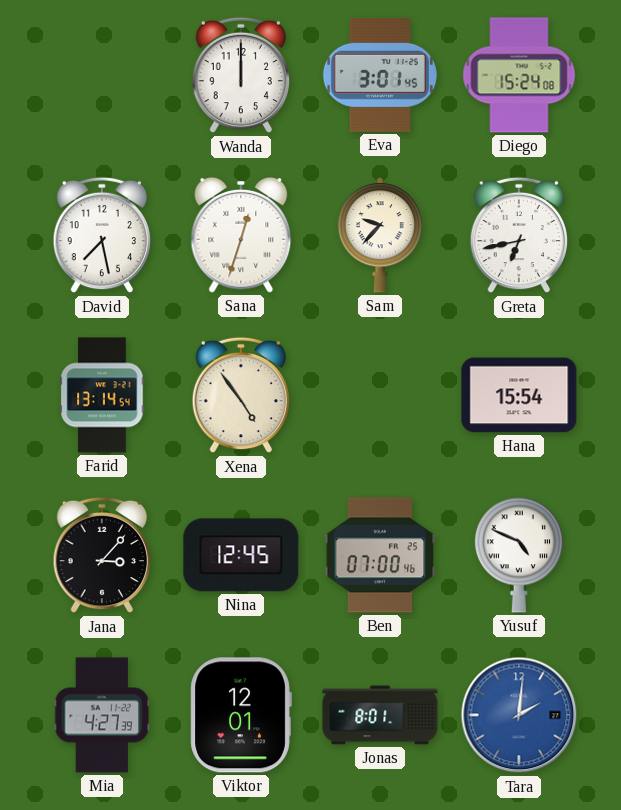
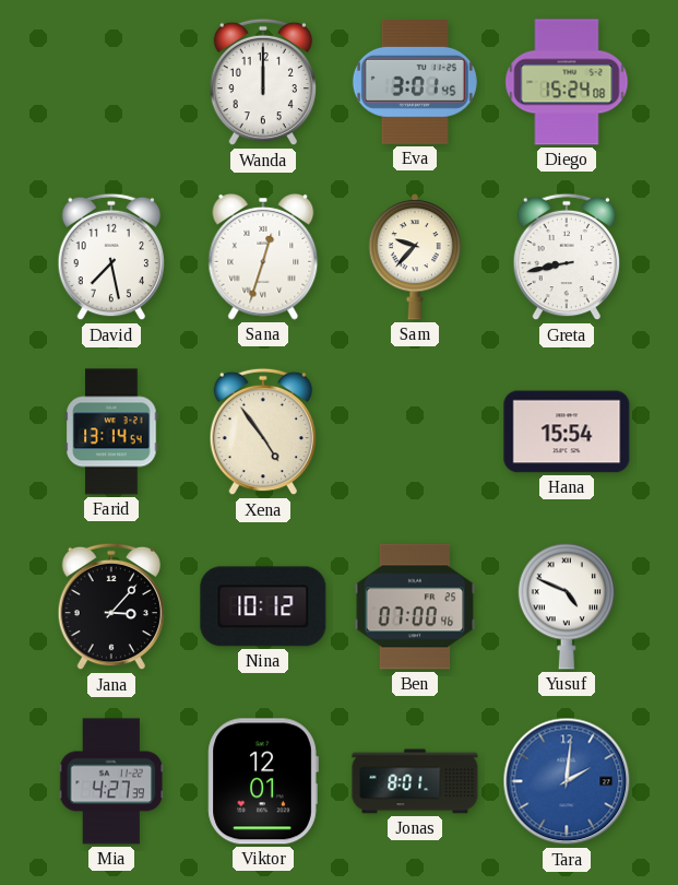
Greta: 6:43 -> 8:43
Nina: 12:45 -> 10:12
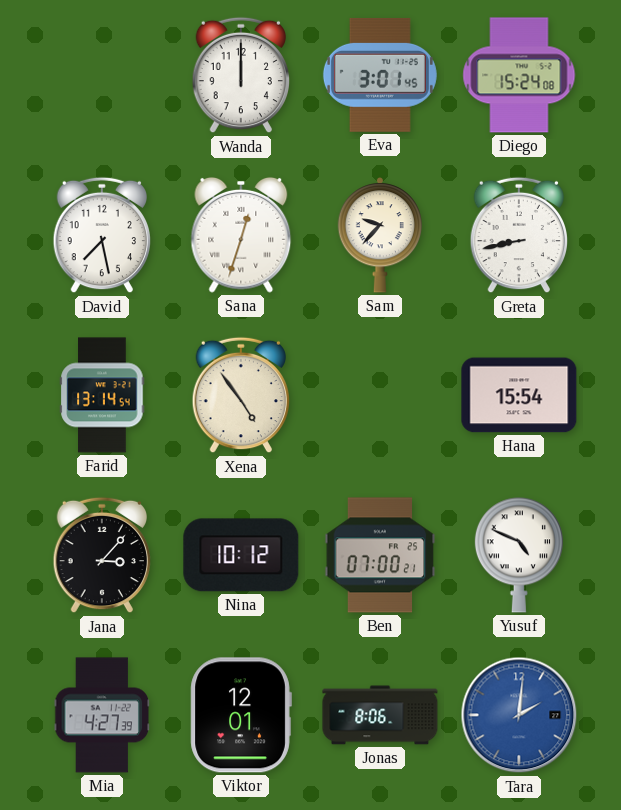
Ben: 07:00:46 -> 07:00:21
Jonas: 8:01 -> 8:06
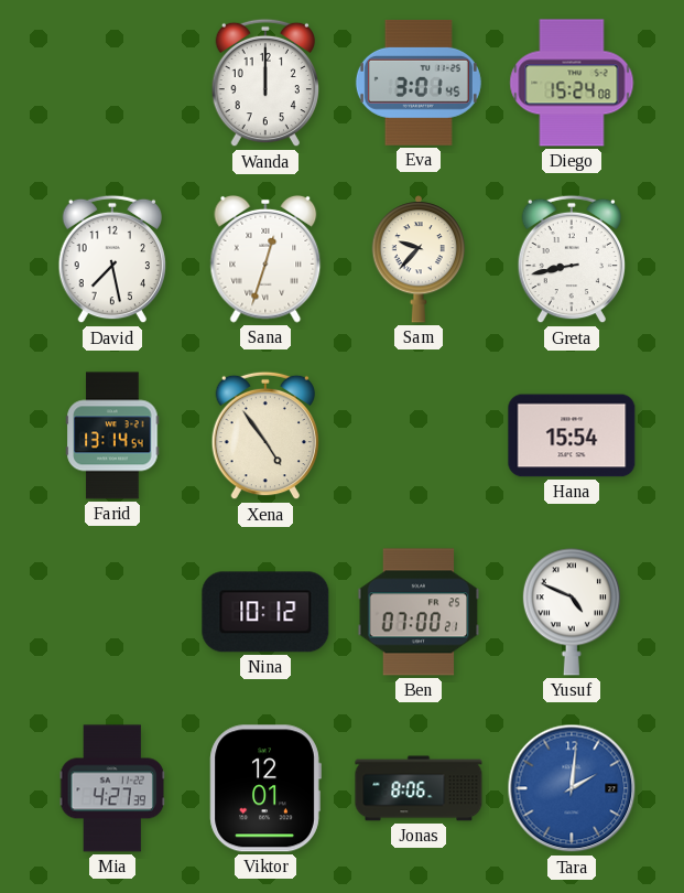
Jana: 3:07 -> none
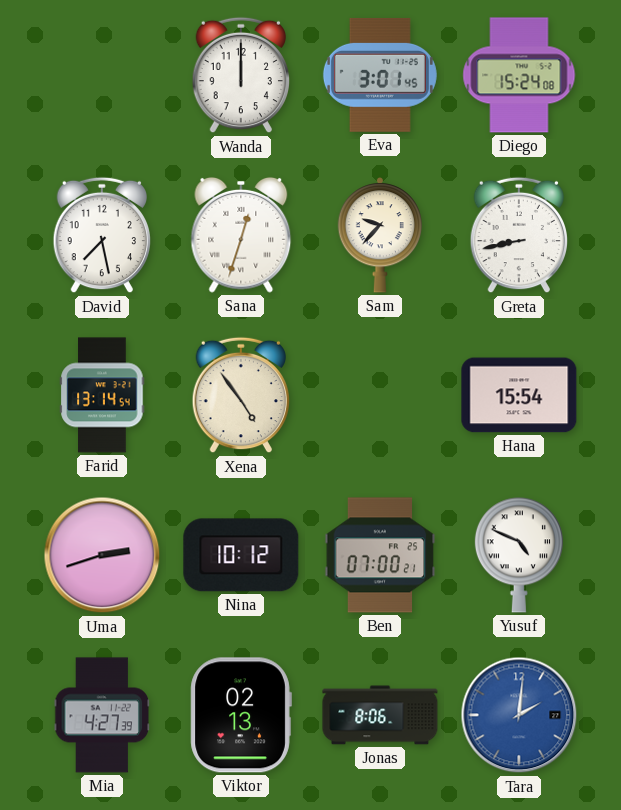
Uma: none -> 2:42
Viktor: 12:01 -> 02:13
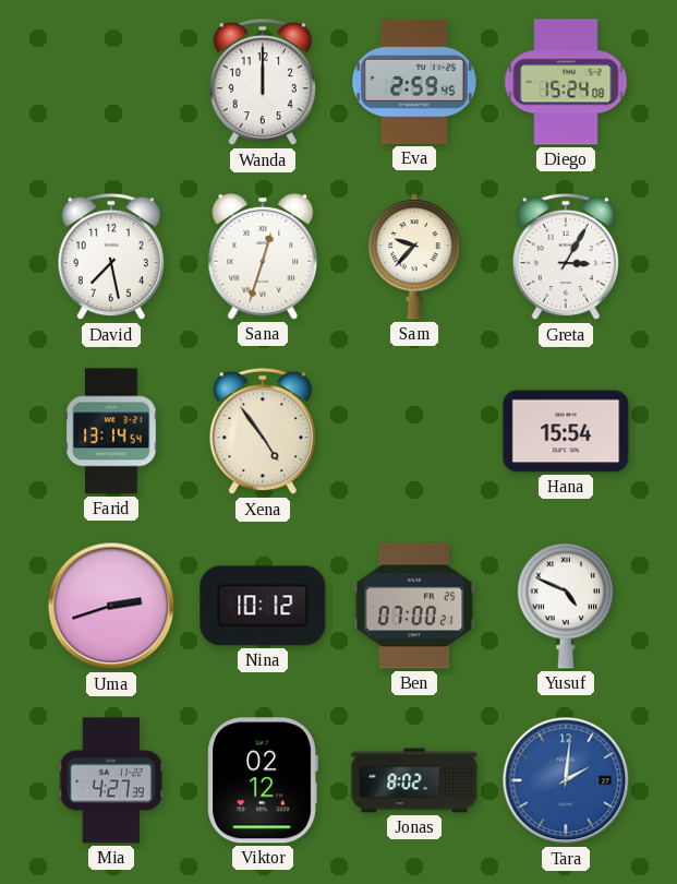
Eva: 3:01 -> 2:59
Greta: 8:43 -> 3:05
Viktor: 02:13 -> 02:12
Jonas: 8:06 -> 8:02
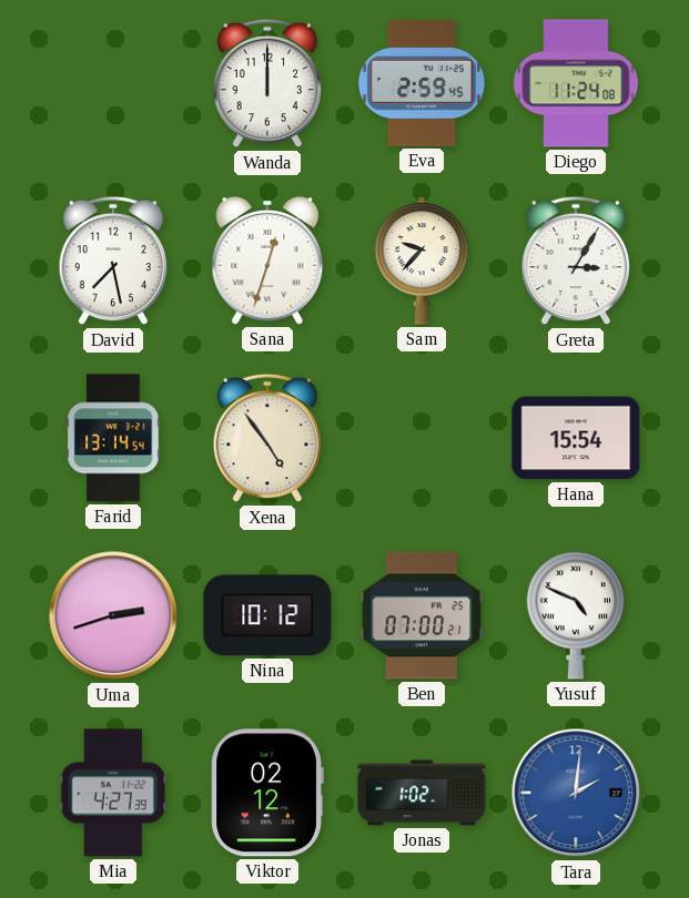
Diego: 15:24 -> 11:24
Jonas: 8:02 -> 1:02
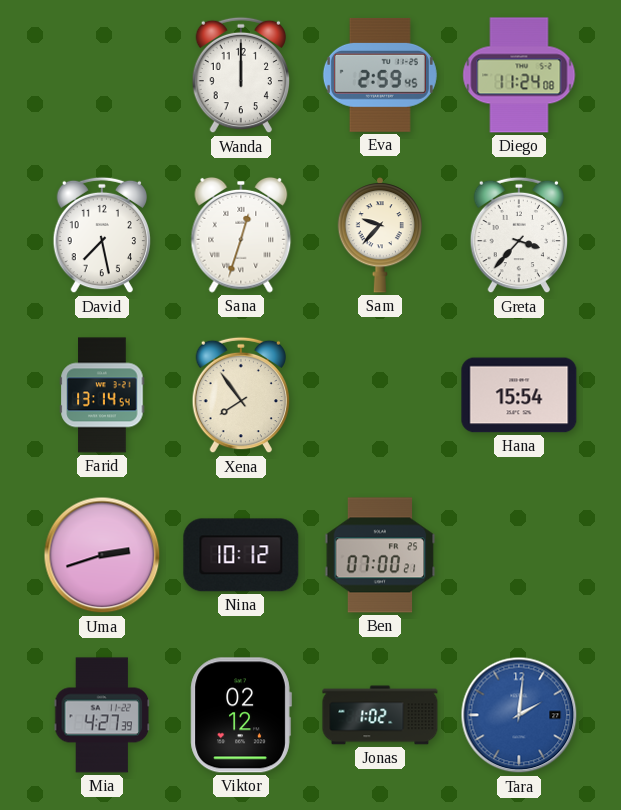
Greta: 3:05 -> 3:37
Xena: 4:54 -> 7:54
Yusuf: 4:49 -> none
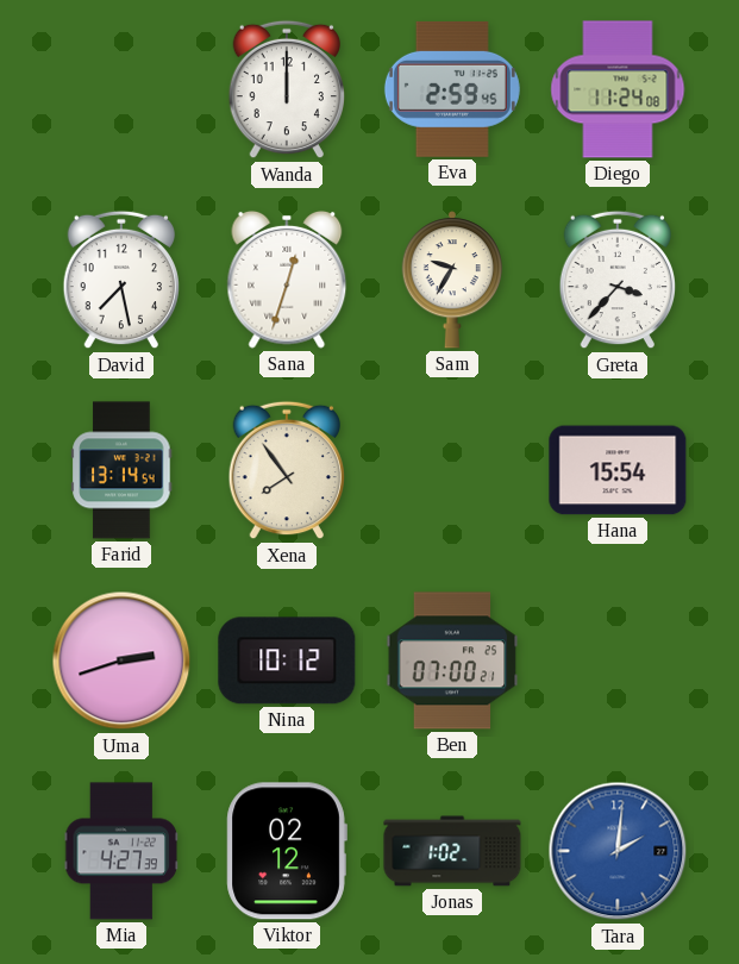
Sam: 9:37 -> 9:35
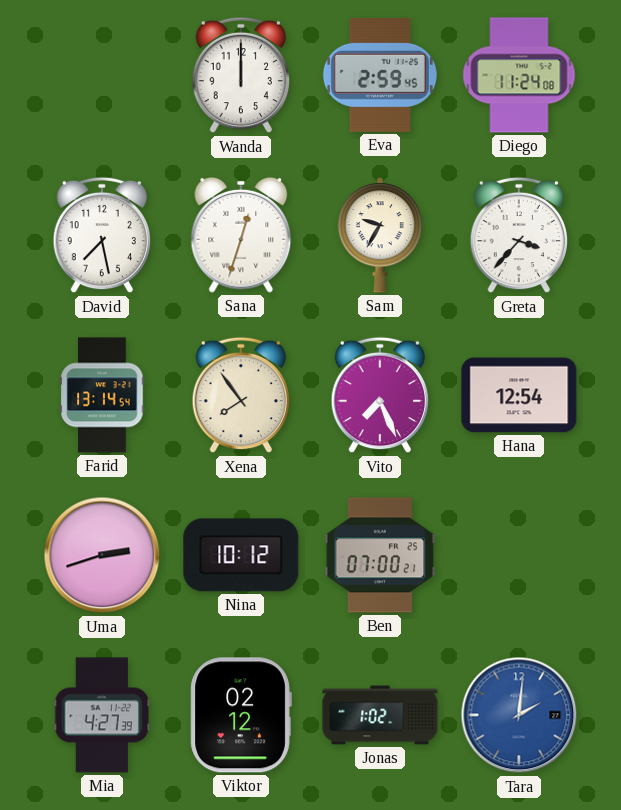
Vito: none -> 7:26
Hana: 15:54 -> 12:54
